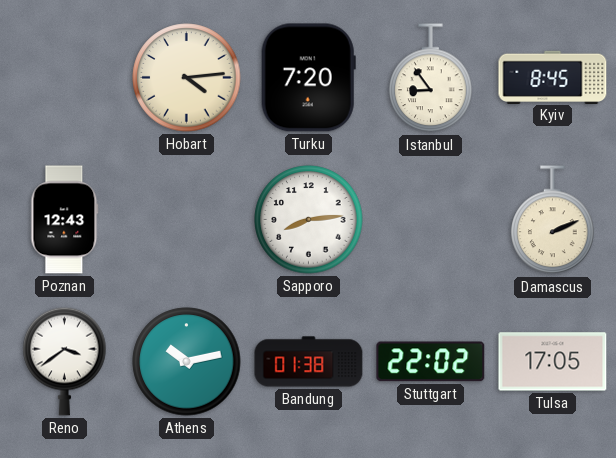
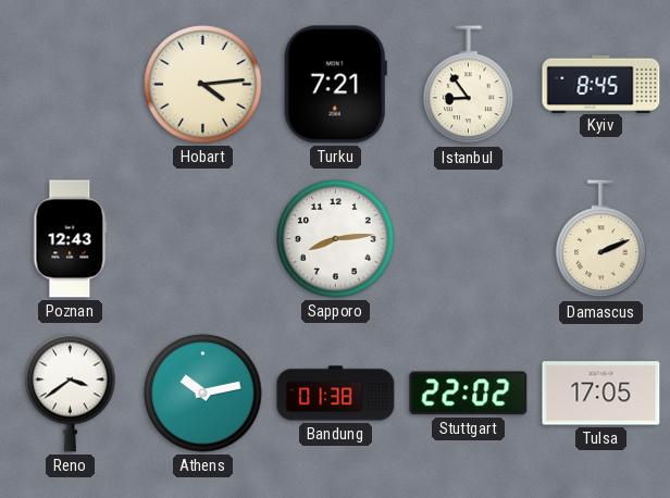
Turku: 7:20 -> 7:21
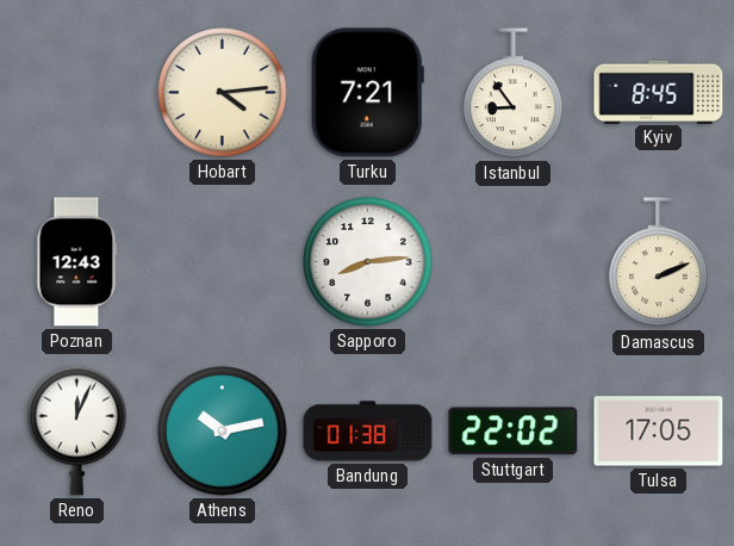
Reno: 3:39 -> 12:04
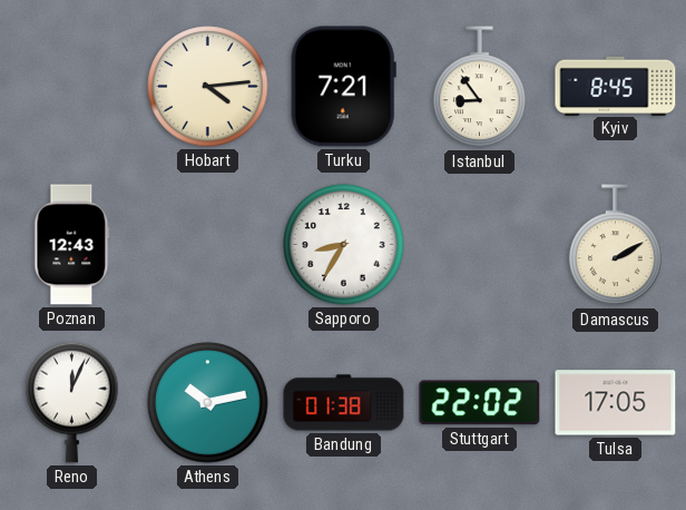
Sapporo: 8:14 -> 8:35
Damascus: 2:11 -> 2:10
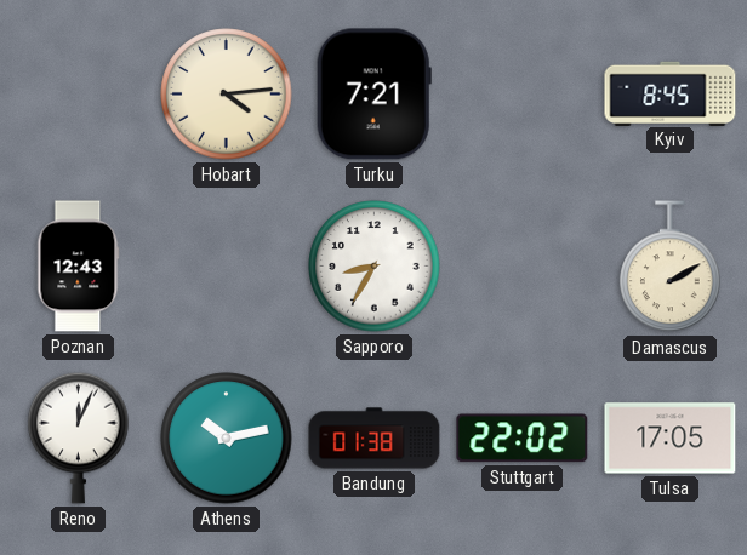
Istanbul: 8:54 -> none
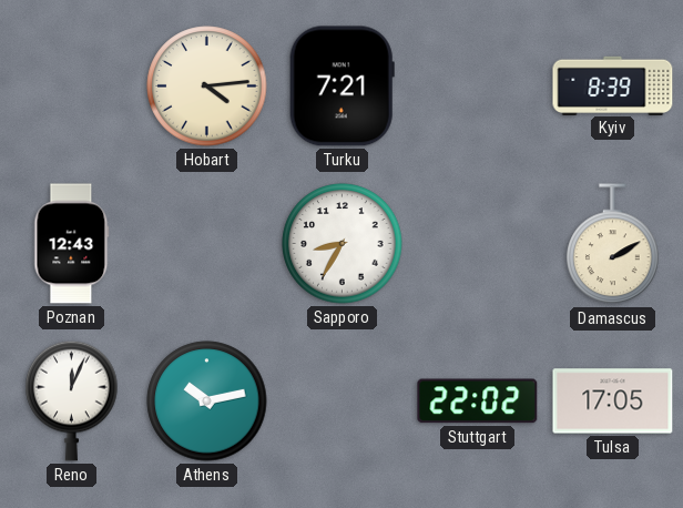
Kyiv: 8:45 -> 8:39
Bandung: 01:38 -> none
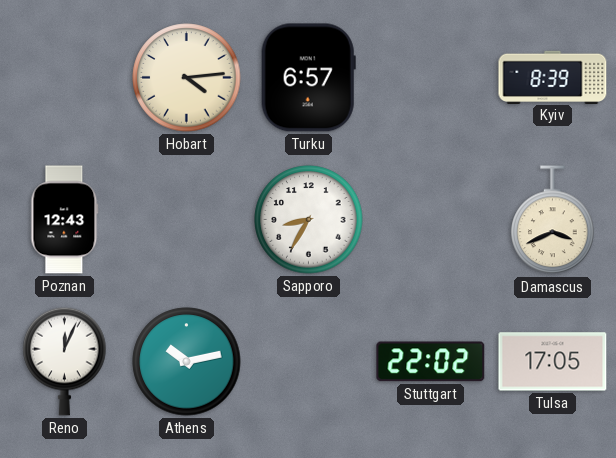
Turku: 7:21 -> 6:57
Damascus: 2:10 -> 3:41
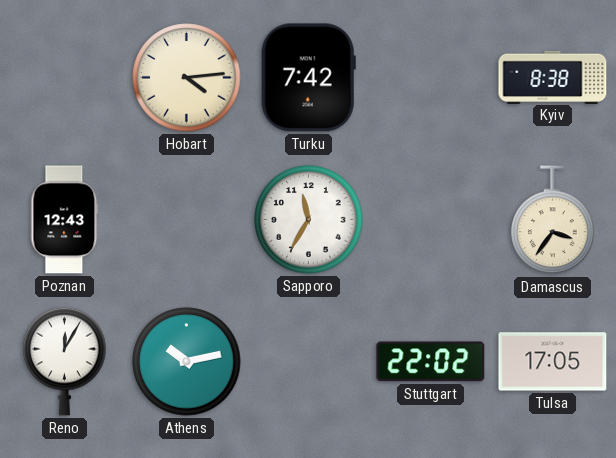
Turku: 6:57 -> 7:42
Kyiv: 8:39 -> 8:38
Sapporo: 8:35 -> 11:35
Damascus: 3:41 -> 3:36
Reno: 12:04 -> 12:05
